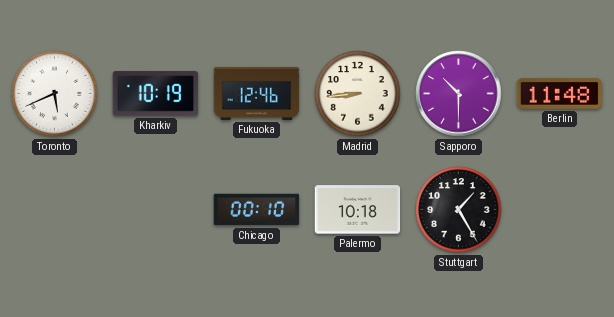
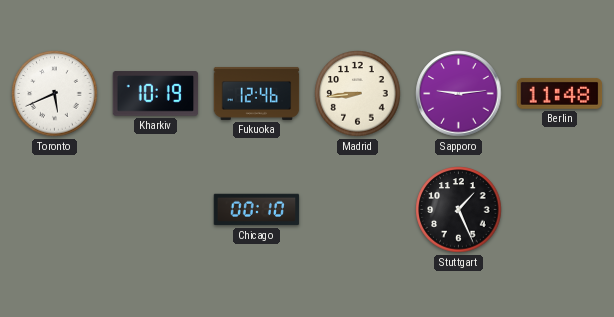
Sapporo: 10:30 -> 9:14
Palermo: 10:18 -> none
Stuttgart: 1:25 -> 1:26
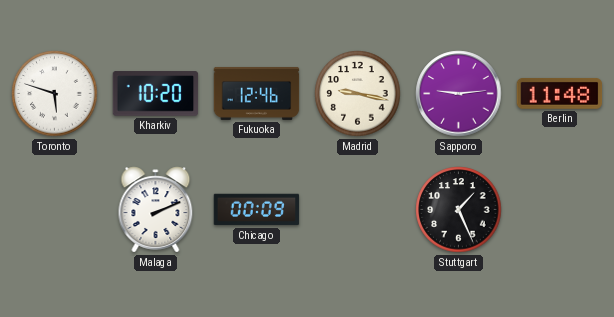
Toronto: 5:41 -> 5:48
Kharkiv: 10:19 -> 10:20
Madrid: 8:44 -> 9:17
Malaga: none -> 2:11
Chicago: 00:10 -> 00:09
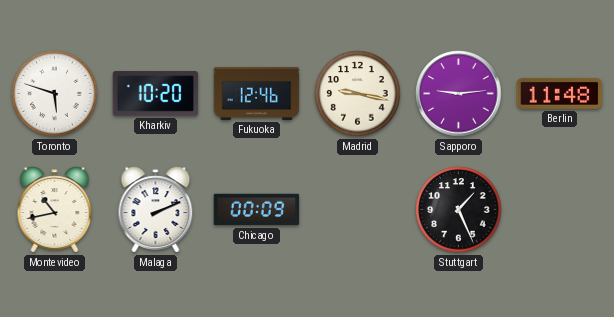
Montevideo: none -> 10:43
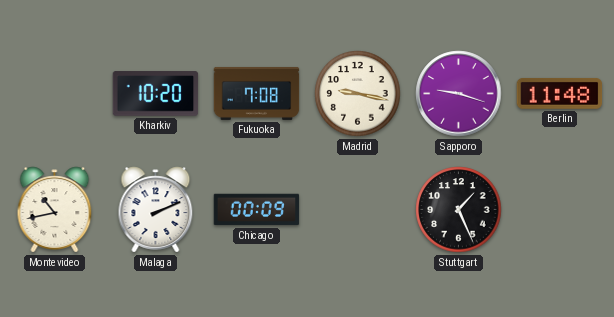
Toronto: 5:48 -> none
Fukuoka: 12:46 -> 7:08
Sapporo: 9:14 -> 9:18
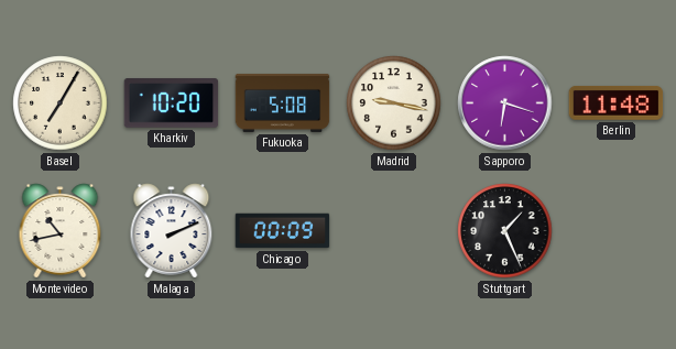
Basel: none -> 7:05
Fukuoka: 7:08 -> 5:08
Sapporo: 9:18 -> 6:18
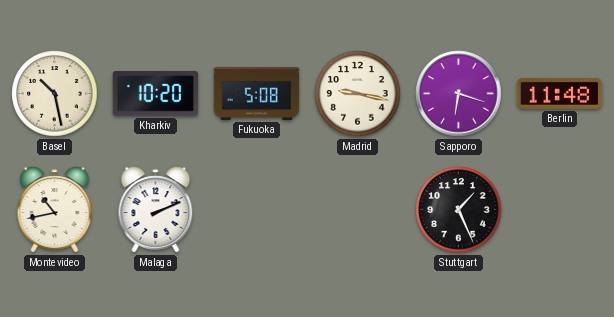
Basel: 7:05 -> 10:28
Chicago: 00:09 -> none
